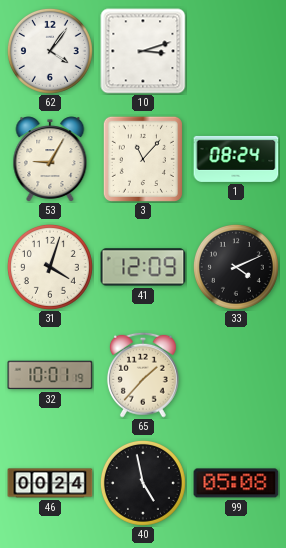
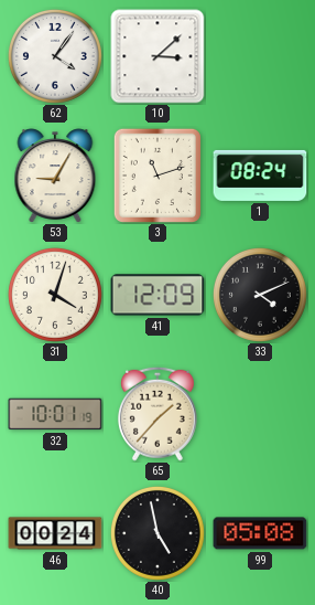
10: 3:12 -> 3:08
3: 11:07 -> 11:12
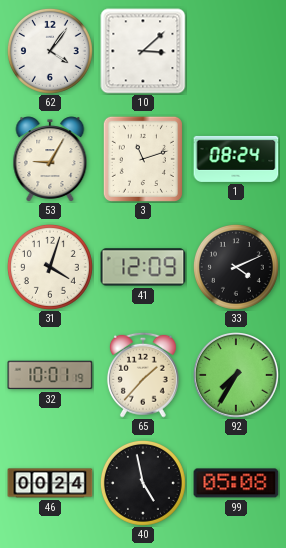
92: none -> 7:35
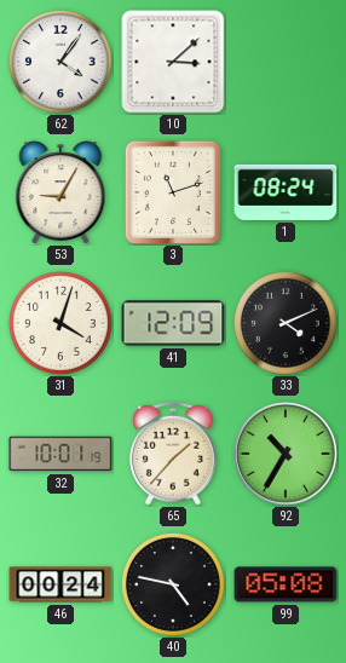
92: 7:35 -> 10:35
40: 4:58 -> 4:47
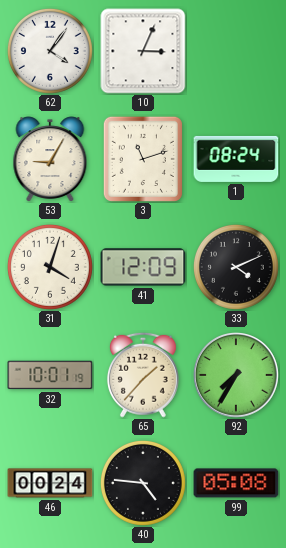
10: 3:08 -> 3:04
92: 10:35 -> 7:35
40: 4:47 -> 4:46
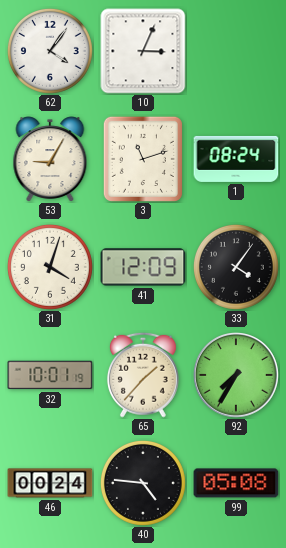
33: 4:11 -> 4:06
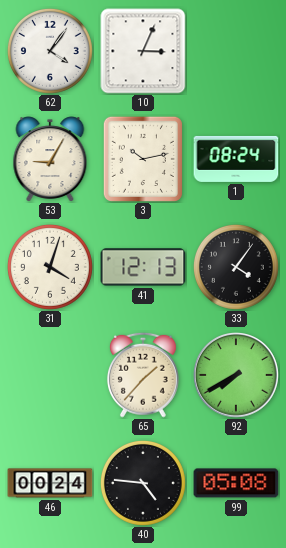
3: 11:12 -> 10:13
41: 12:09 -> 12:13
32: 10:01 -> none
92: 7:35 -> 7:40
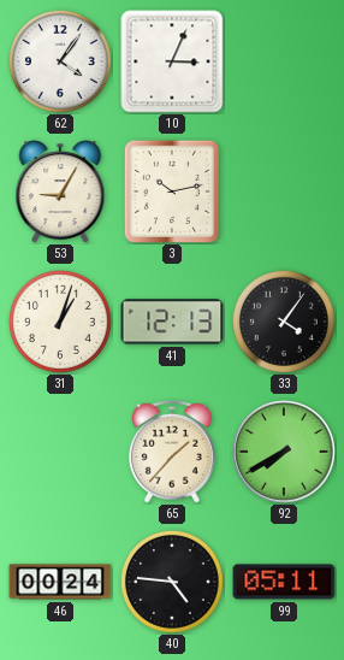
1: 08:24 -> none
31: 4:03 -> 1:03
99: 05:08 -> 05:11
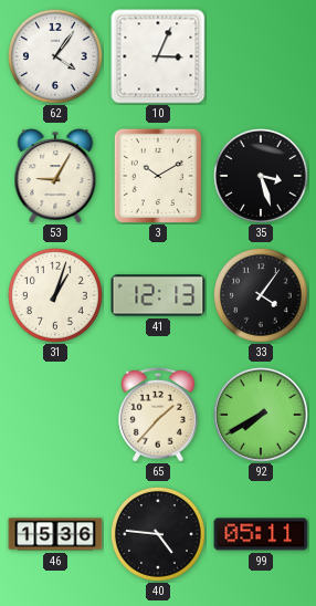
3: 10:13 -> 10:10
35: none -> 3:27
46: 00:24 -> 15:36
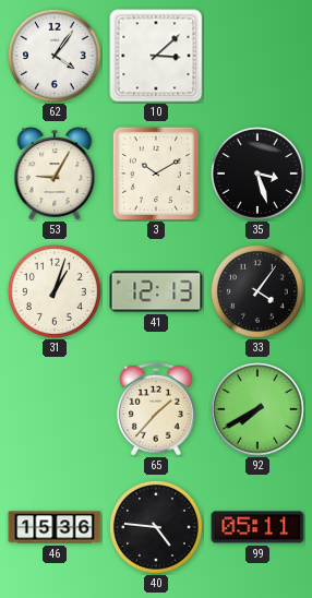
10: 3:04 -> 3:08
